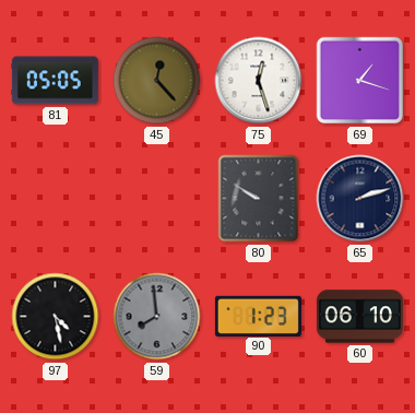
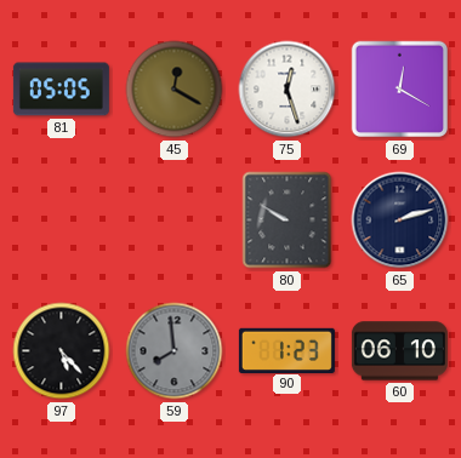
45: 12:23 -> 12:20
69: 1:18 -> 12:20
97: 4:28 -> 5:23
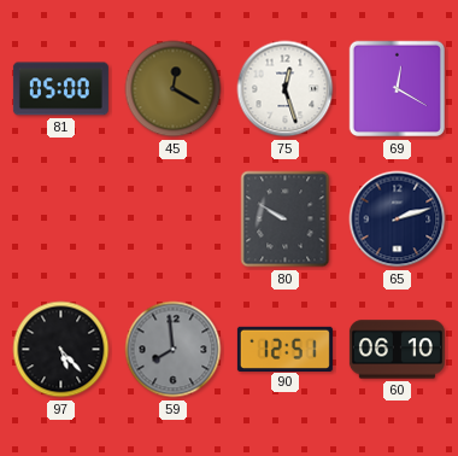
81: 05:05 -> 05:00
90: 1:23 -> 12:51
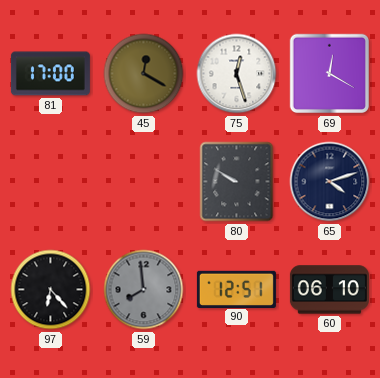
81: 05:00 -> 17:00
65: 2:12 -> 4:12
97: 5:23 -> 6:23
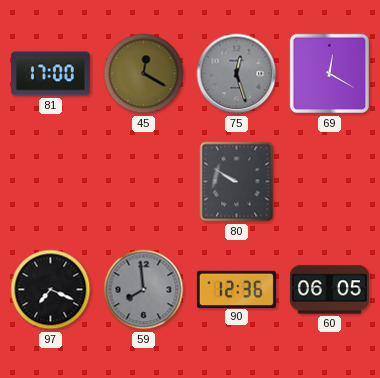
75 dial: white -> grey
65: 4:12 -> none
97: 6:23 -> 7:19
90: 12:51 -> 12:36
60: 06:10 -> 06:05
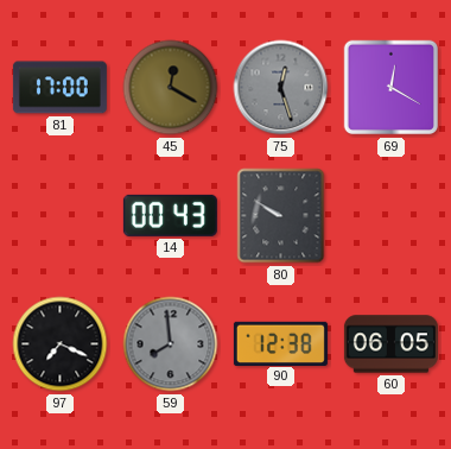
14: none -> 00:43
90: 12:36 -> 12:38
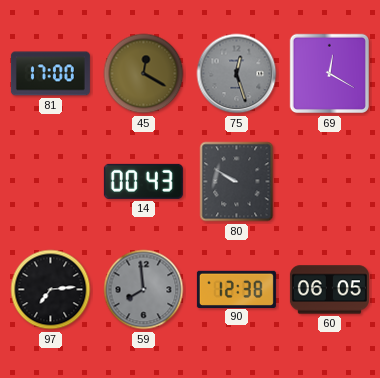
97: 7:19 -> 7:14
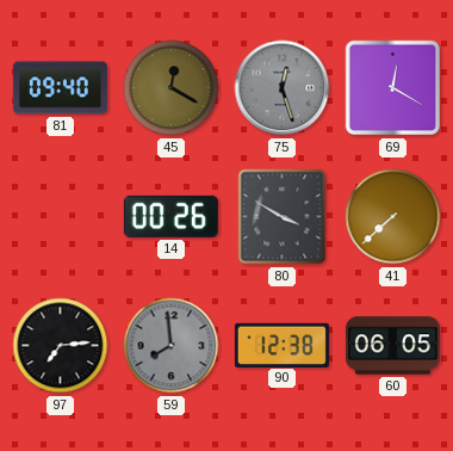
81: 17:00 -> 09:40
14: 00:43 -> 00:26
80: 9:50 -> 3:50
41: none -> 7:38
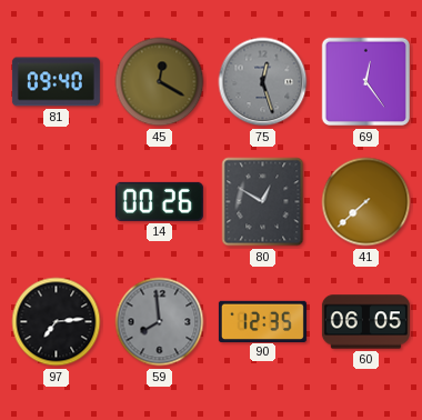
69: 12:20 -> 12:24
80: 3:50 -> 12:50
90: 12:38 -> 12:35
